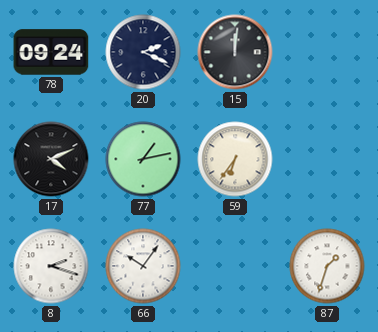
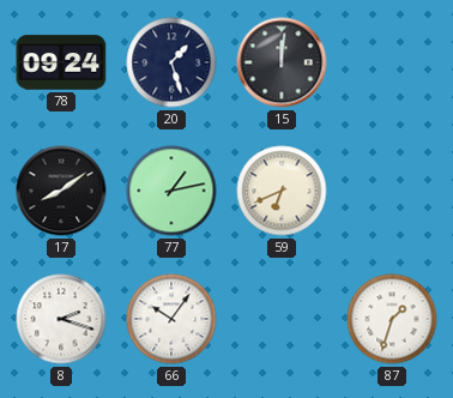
20: 2:19 -> 1:27
17: 4:11 -> 8:09
59: 6:36 -> 6:41
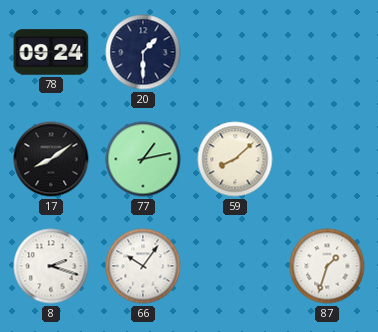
20: 1:27 -> 1:30
15: 12:01 -> none
59: 6:41 -> 8:08
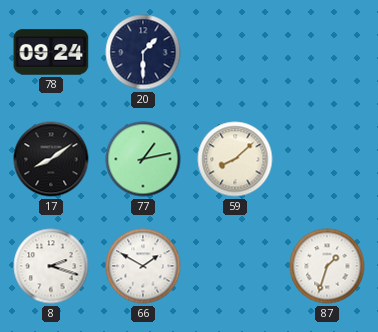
66: 10:06 -> 1:50
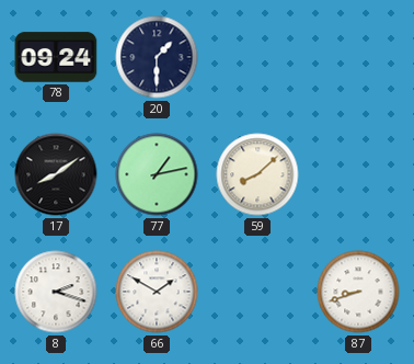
87: 1:33 -> 8:42
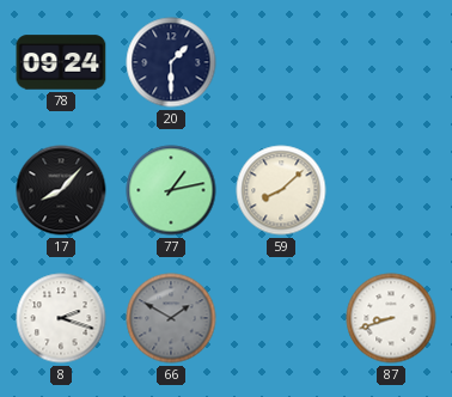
17: 8:09 -> 8:07
66 dial: white -> grey
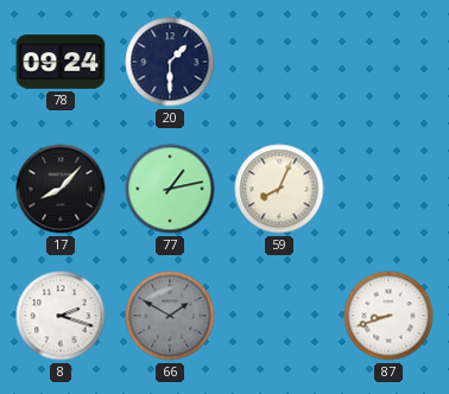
59: 8:08 -> 8:04
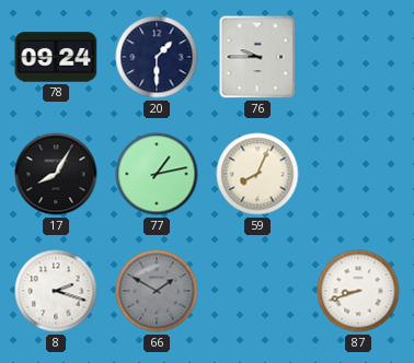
76: none -> 9:45
17: 8:07 -> 8:05
